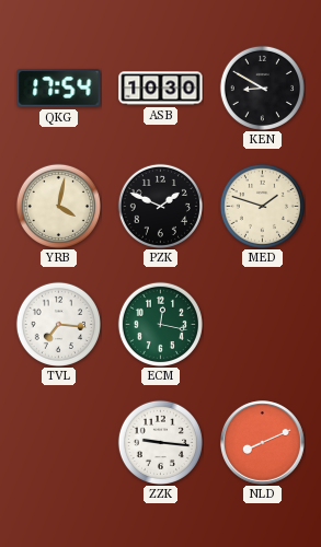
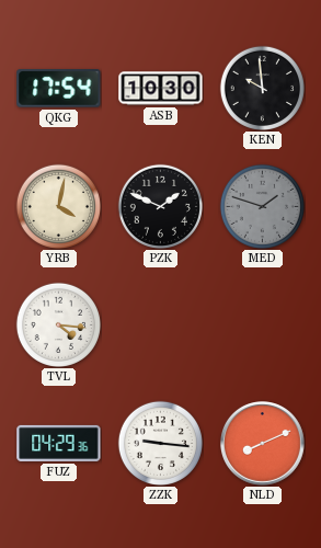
KEN: 8:50 -> 9:59
MED dial: cream -> grey
TVL: 7:16 -> 4:16
ECM: 12:17 -> none
FUZ: none -> 04:29
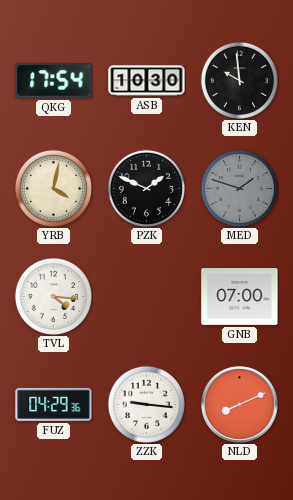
GNB: none -> 07:00
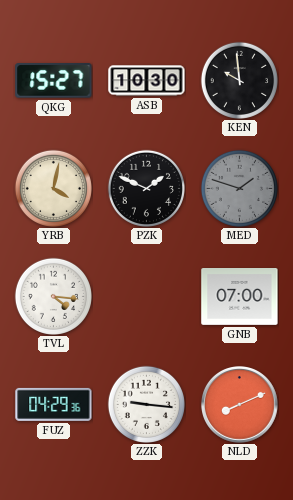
QKG: 17:54 -> 15:27
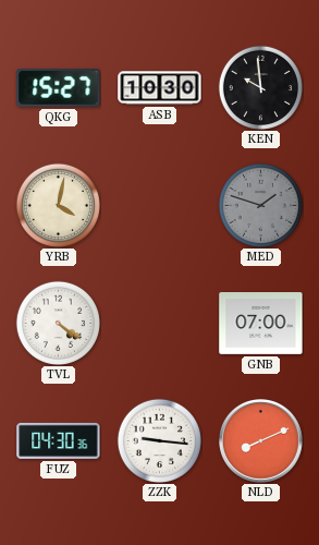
PZK: 1:49 -> none
TVL: 4:16 -> 4:21
FUZ: 04:29 -> 04:30
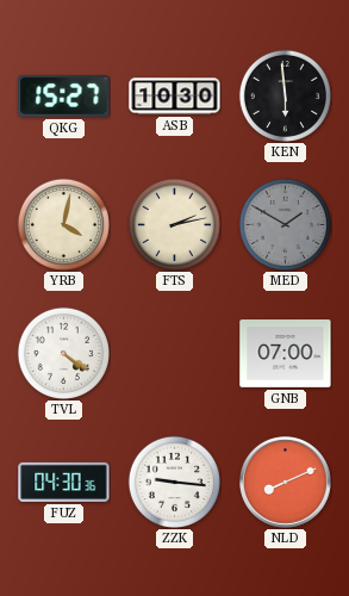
KEN: 9:59 -> 5:59
FTS: none -> 2:13
MED: 1:48 -> 1:50
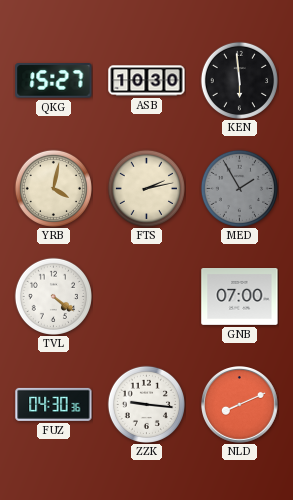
MED: 1:50 -> 1:55
